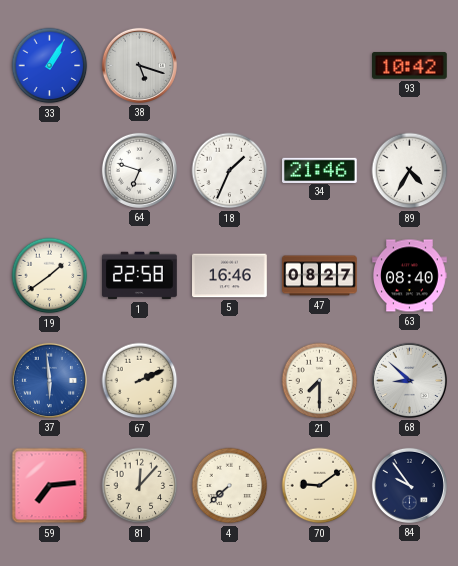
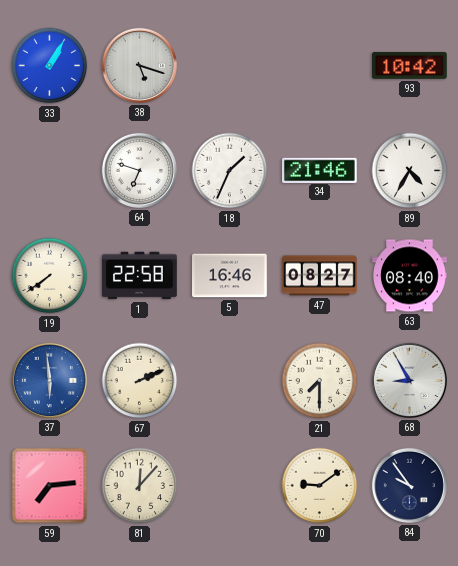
19: 1:39 -> 7:39
68: 8:52 -> 8:55
4: 7:38 -> none
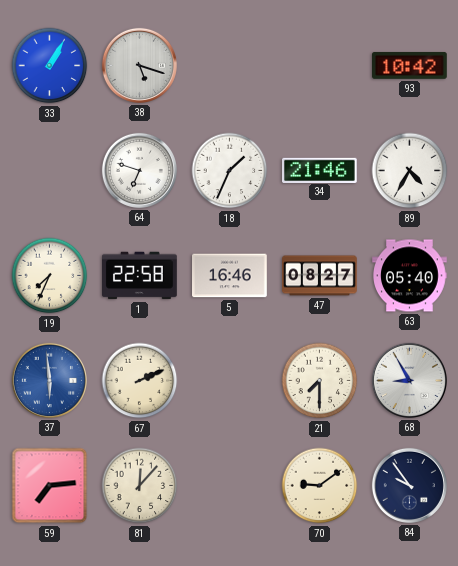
19: 7:39 -> 7:34
63: 08:40 -> 05:40
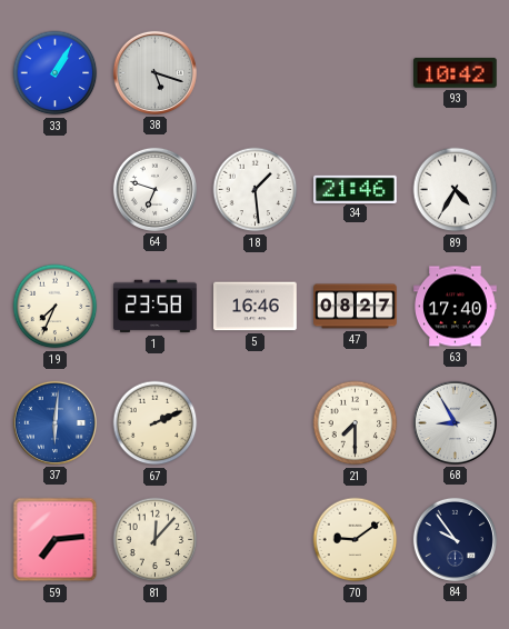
18: 1:34 -> 1:29
1: 22:58 -> 23:58
63: 05:40 -> 17:40
37: 5:59 -> 6:01
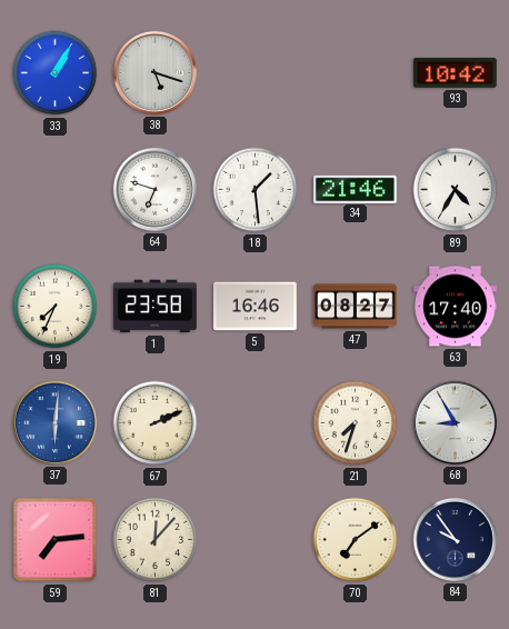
21: 7:30 -> 7:33
70: 9:09 -> 7:09
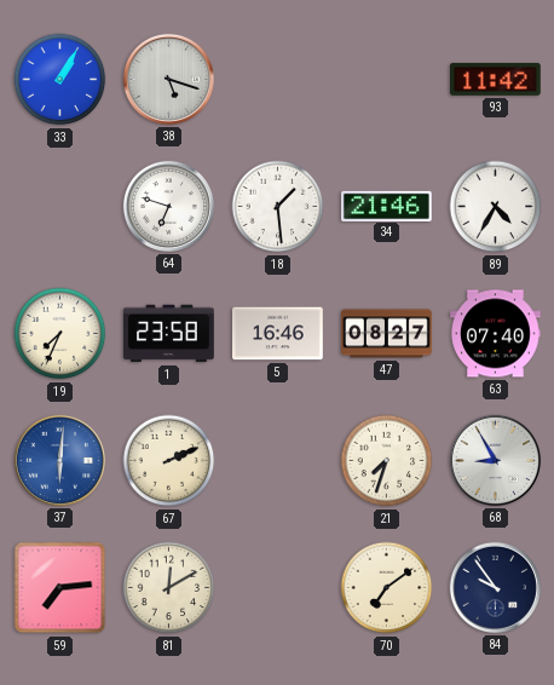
93: 10:42 -> 11:42
63: 17:40 -> 07:40
81: 12:07 -> 12:10
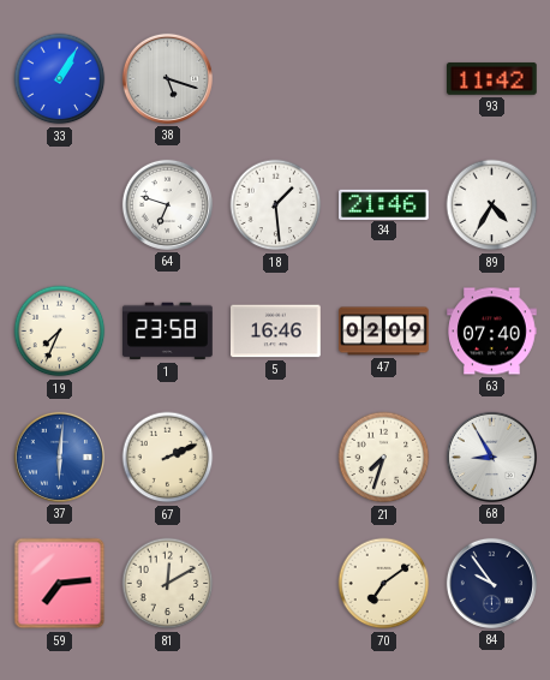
47: 08:27 -> 02:09
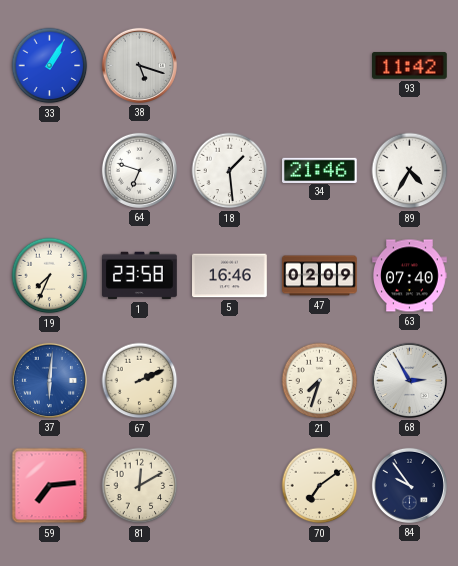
68: 8:55 -> 2:55
